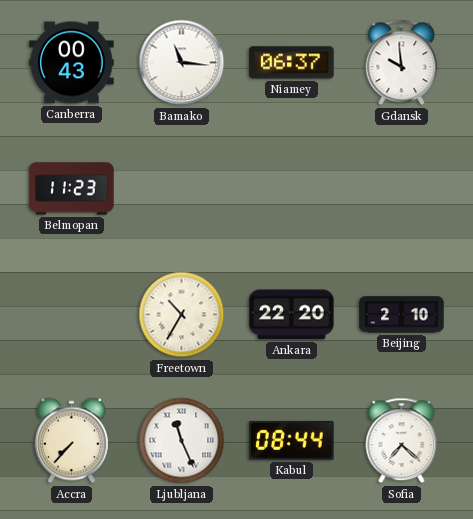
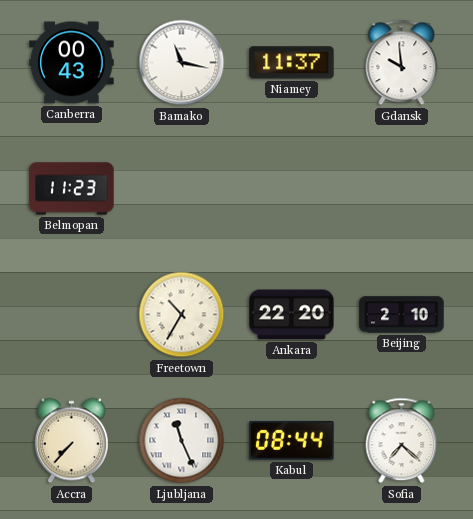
Bamako: 11:16 -> 11:17
Niamey: 06:37 -> 11:37
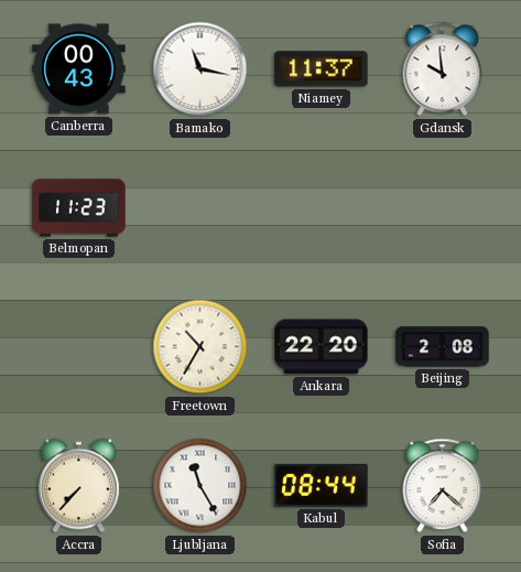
Beijing: 2:10 -> 2:08
Ljubljana: 11:26 -> 11:25
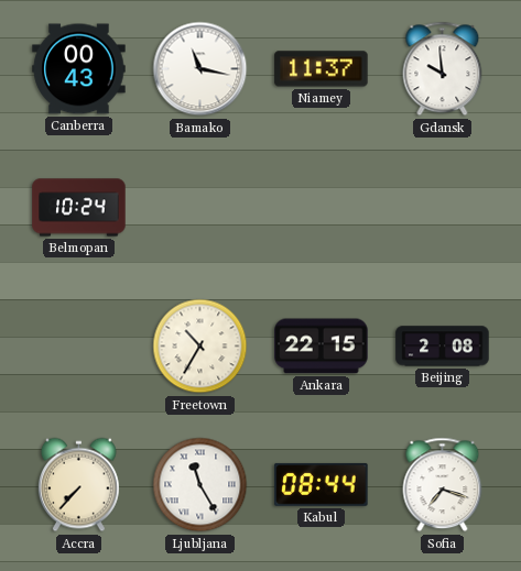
Belmopan: 11:23 -> 10:24
Ankara: 22:20 -> 22:15
Sofia: 7:22 -> 7:18
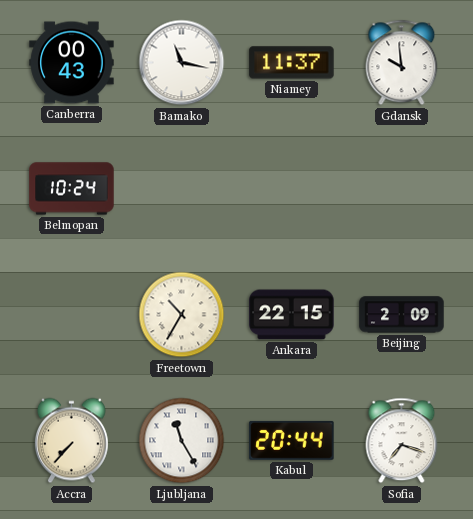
Beijing: 2:08 -> 2:09
Kabul: 08:44 -> 20:44
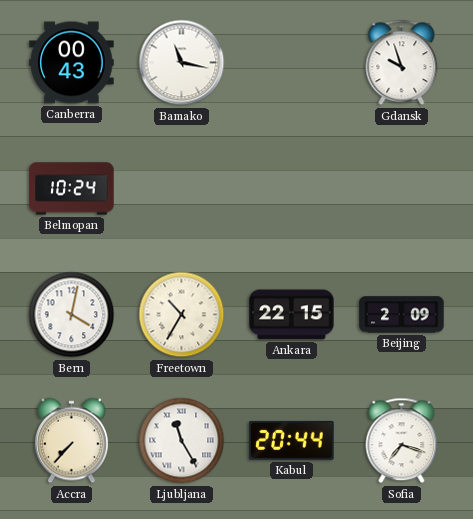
Niamey: 11:37 -> none
Gdansk: 9:59 -> 9:57
Bern: none -> 4:02
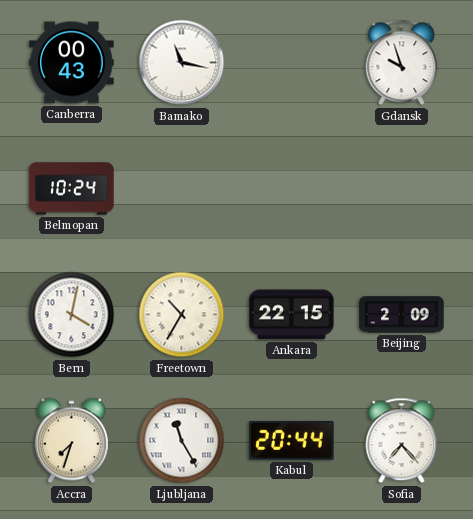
Accra: 7:37 -> 7:33
Sofia: 7:18 -> 7:23
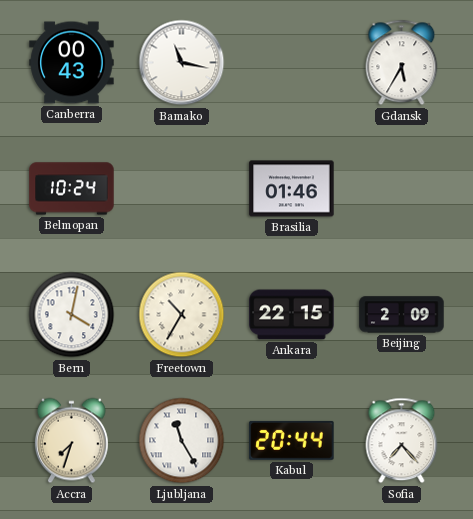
Gdansk: 9:57 -> 5:35
Brasilia: none -> 01:46
